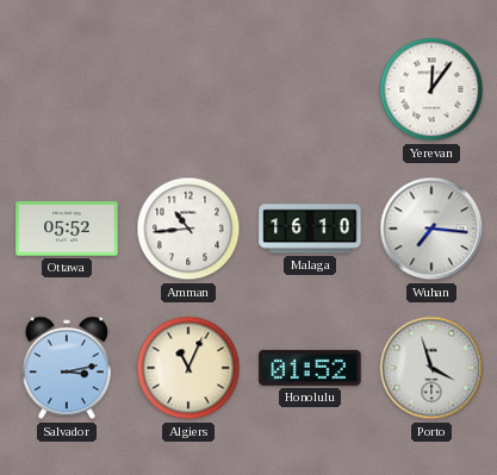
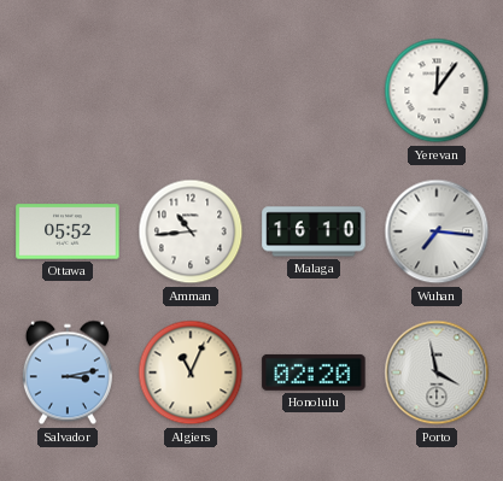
Honolulu: 01:52 -> 02:20
Porto: 3:57 -> 3:58
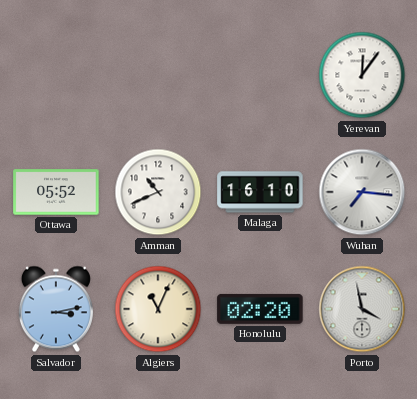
Amman: 10:44 -> 10:41
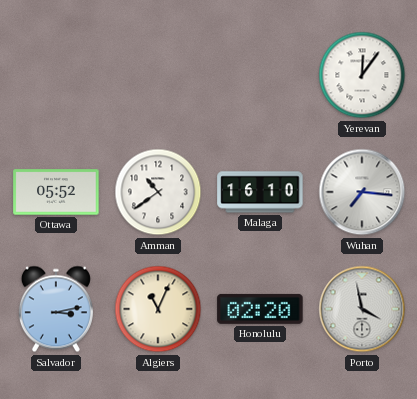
Amman: 10:41 -> 10:39
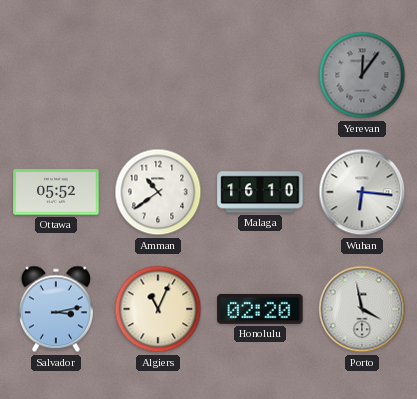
Yerevan dial: white -> grey
Wuhan: 7:16 -> 6:16
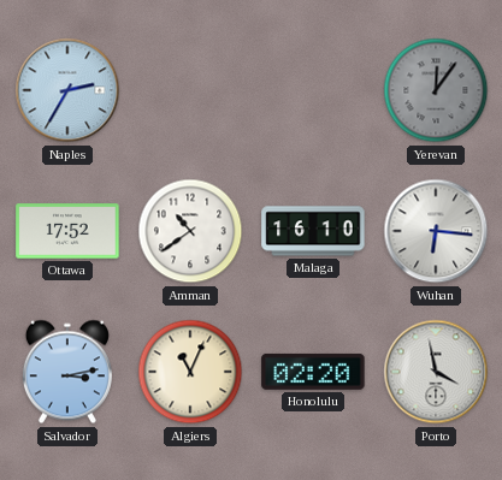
Naples: none -> 2:35
Ottawa: 05:52 -> 17:52
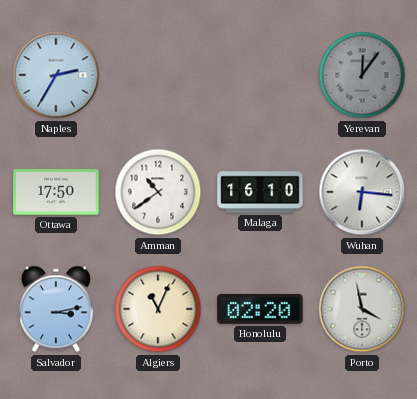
Ottawa: 17:52 -> 17:50
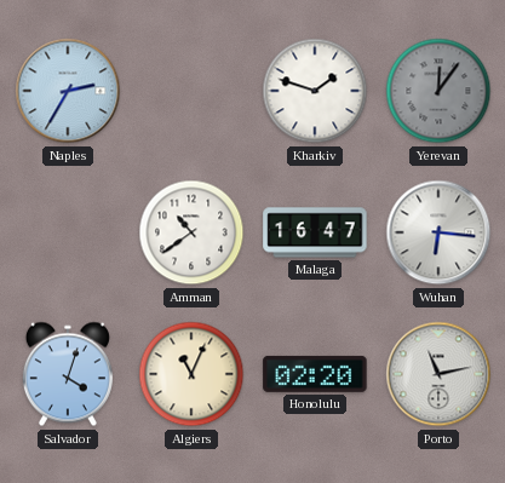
Kharkiv: none -> 1:48
Ottawa: 17:50 -> none
Malaga: 16:10 -> 16:47
Salvador: 3:13 -> 4:03
Porto: 3:58 -> 11:13
